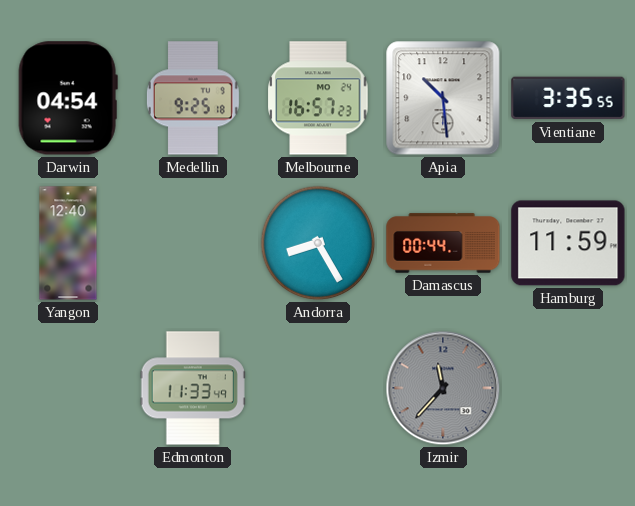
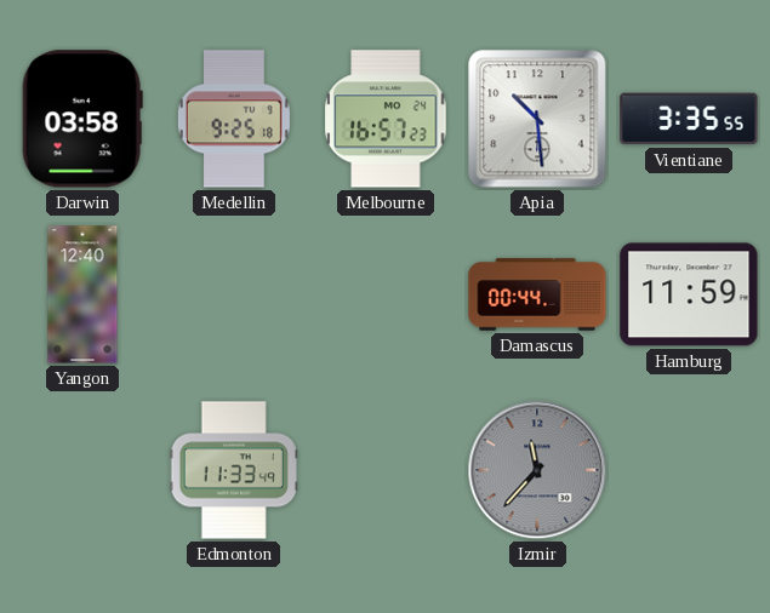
Darwin: 04:54 -> 03:58
Andorra: 8:25 -> none
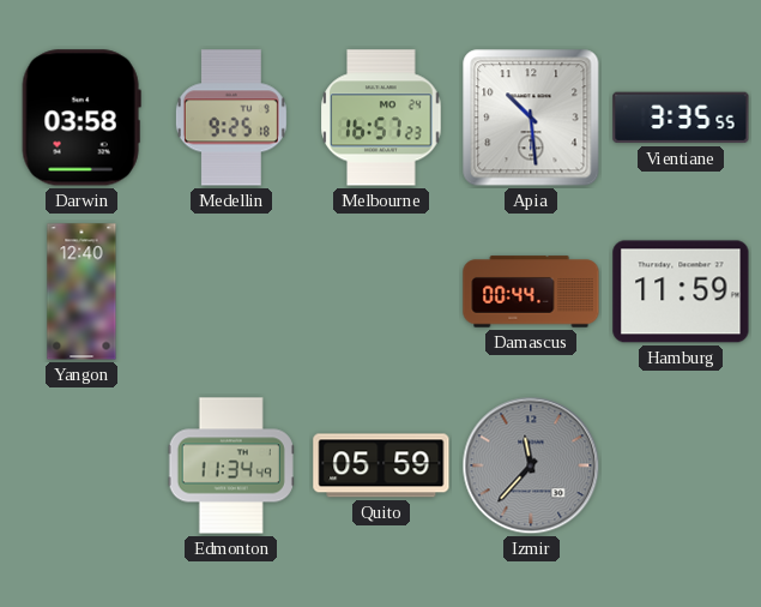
Edmonton: 11:33 -> 11:34
Quito: none -> 05:59
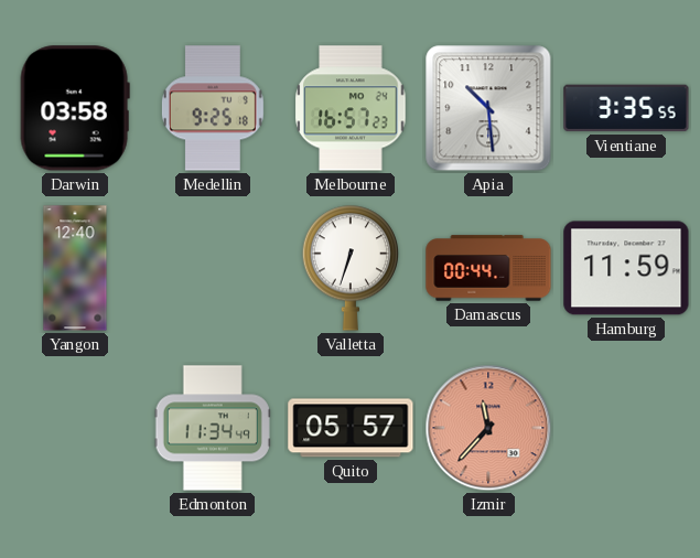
Valletta: none -> 6:33
Quito: 05:59 -> 05:57
Izmir dial: grey -> salmon
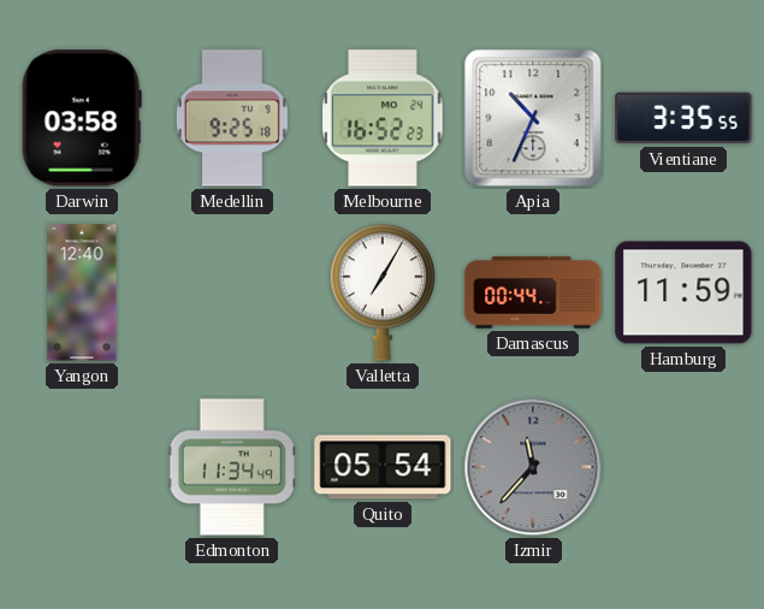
Melbourne: 16:57 -> 16:52
Apia: 10:29 -> 10:34
Valletta: 6:33 -> 7:05
Quito: 05:57 -> 05:54
Izmir dial: salmon -> grey
